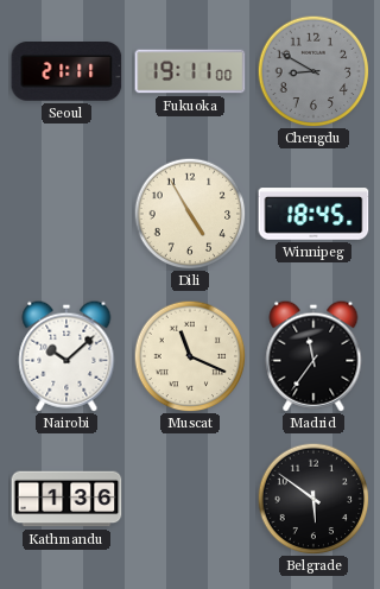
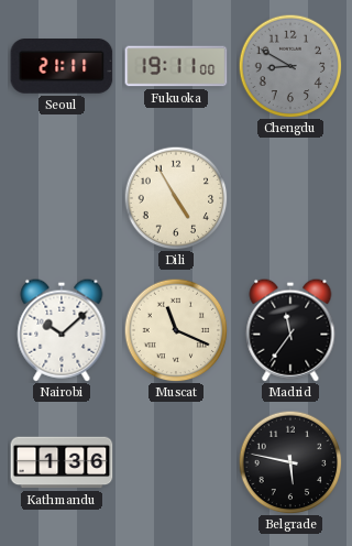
Winnipeg: 18:45 -> none
Belgrade: 5:51 -> 5:47
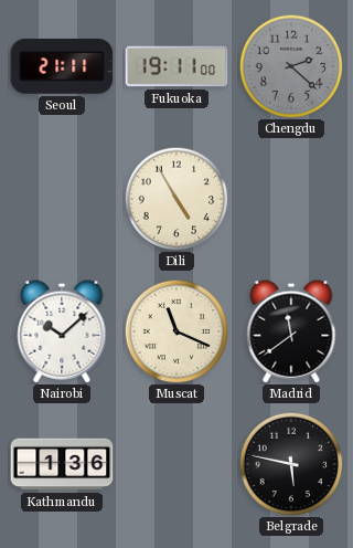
Chengdu: 8:50 -> 2:22
Madrid: 11:36 -> 11:39
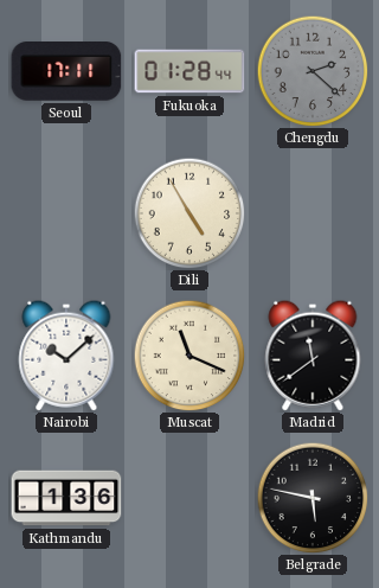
Seoul: 21:11 -> 17:11
Fukuoka: 19:11 -> 01:28
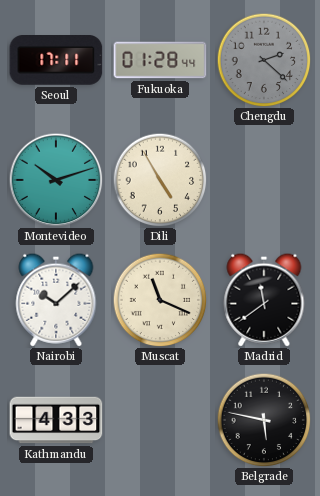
Montevideo: none -> 10:12
Kathmandu: 1:36 -> 4:33
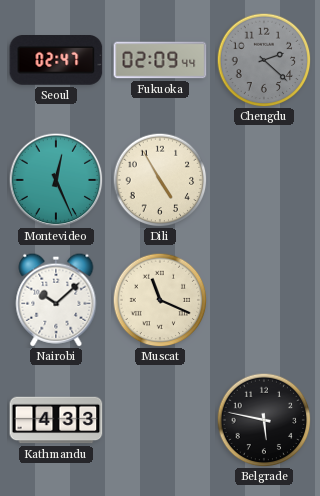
Seoul: 17:11 -> 02:47
Fukuoka: 01:28 -> 02:09
Montevideo: 10:12 -> 12:26
Madrid: 11:39 -> none
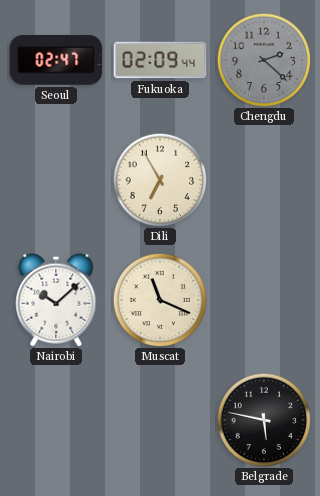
Montevideo: 12:26 -> none
Dili: 4:55 -> 6:55
Kathmandu: 4:33 -> none
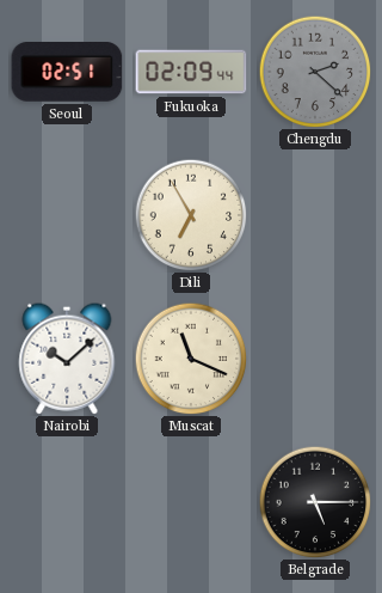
Seoul: 02:47 -> 02:51
Belgrade: 5:47 -> 5:15
